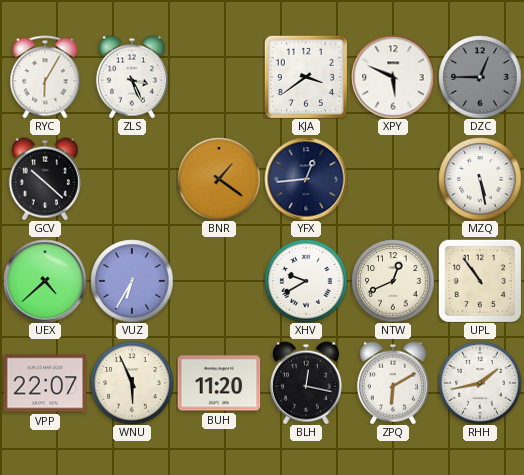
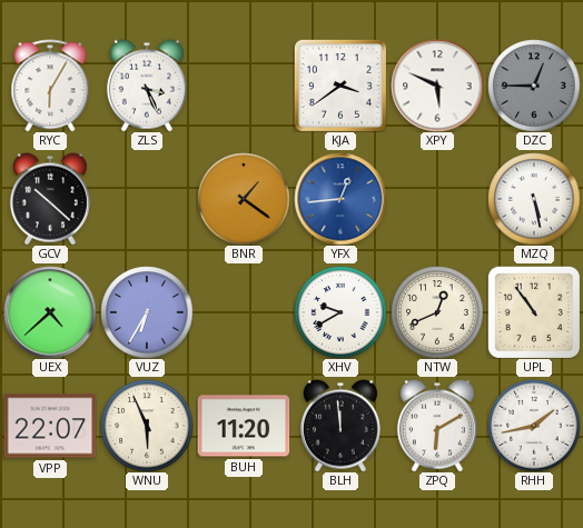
YFX dial: navy -> blue
BLH: 12:17 -> 11:59
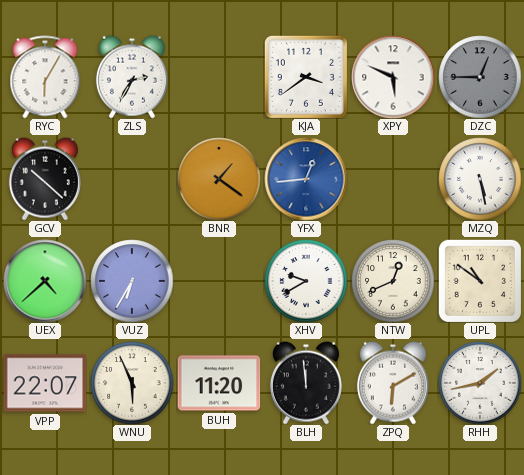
ZLS: 3:26 -> 2:35
UPL: 10:54 -> 10:51
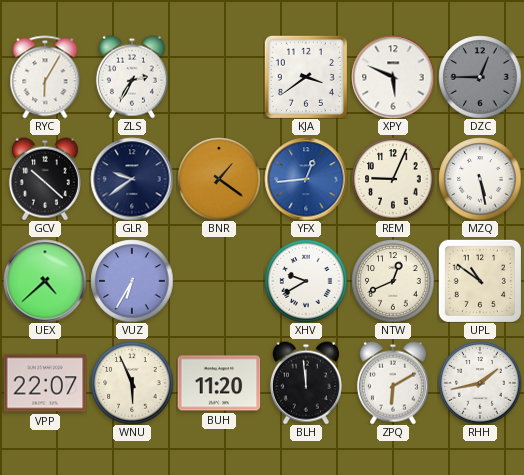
GLR: none -> 9:39
REM: none -> 9:04
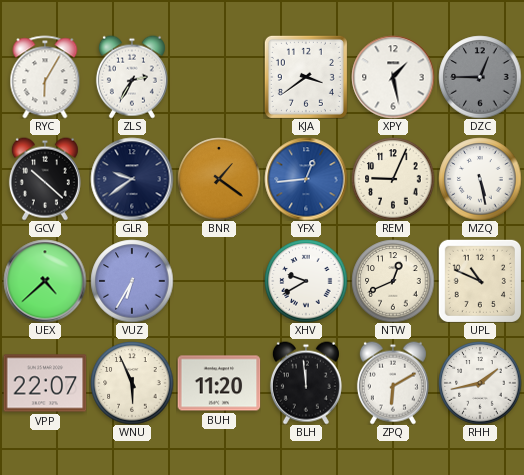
XPY: 5:49 -> 1:28
UPL: 10:51 -> 10:49
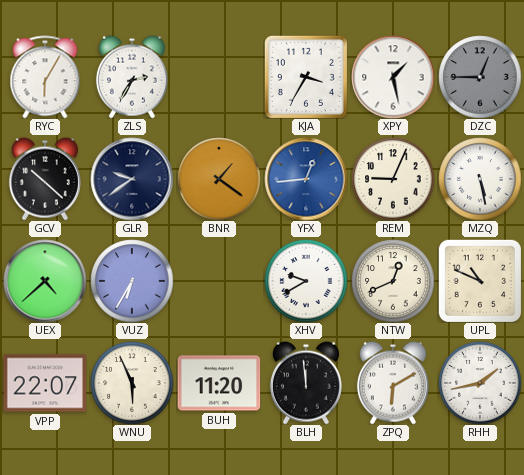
KJA: 3:39 -> 3:35
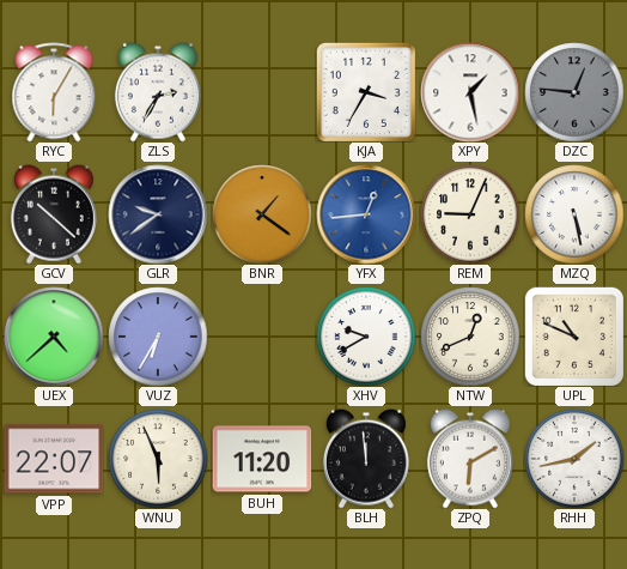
DZC: 12:45 -> 12:46
